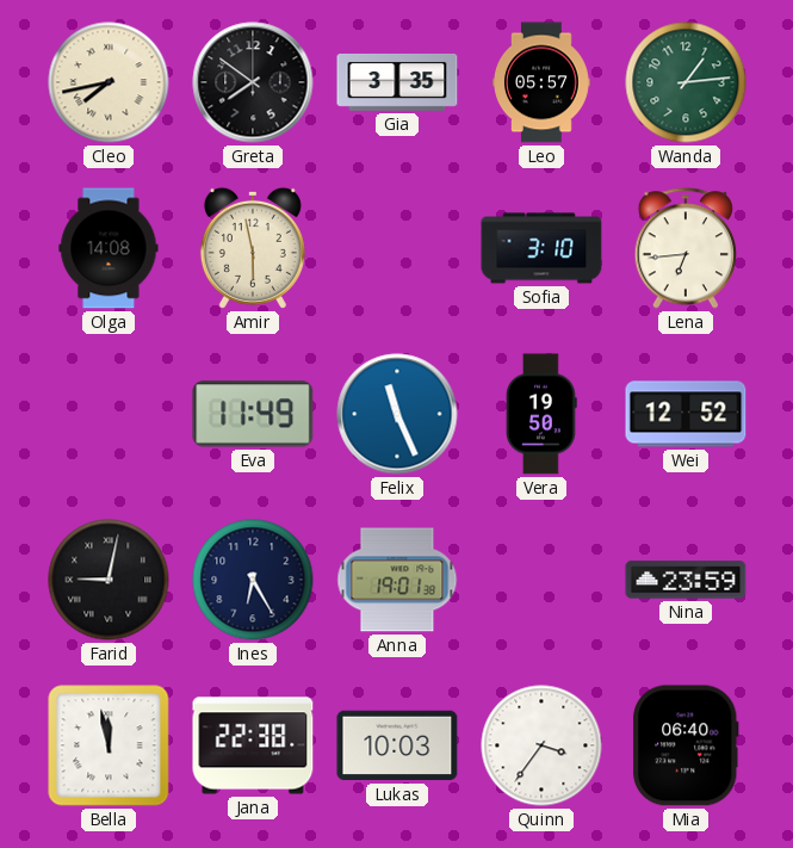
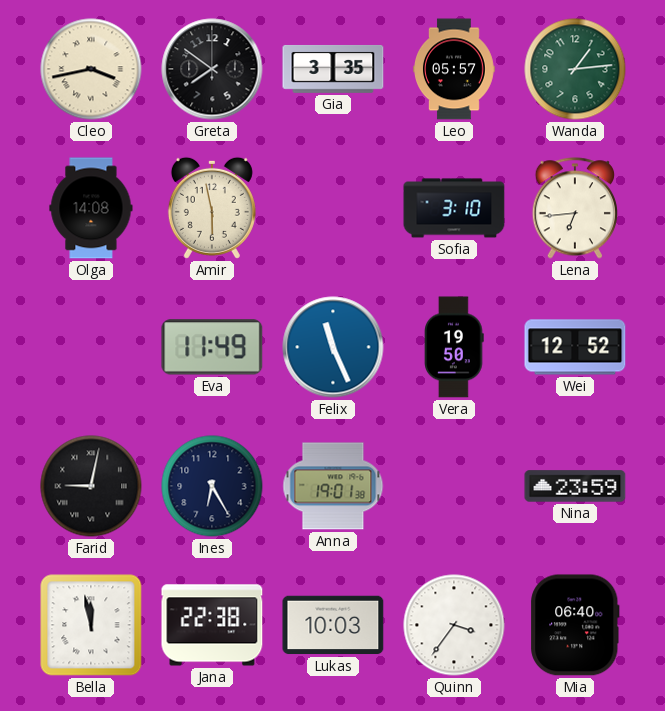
Cleo: 7:43 -> 3:43
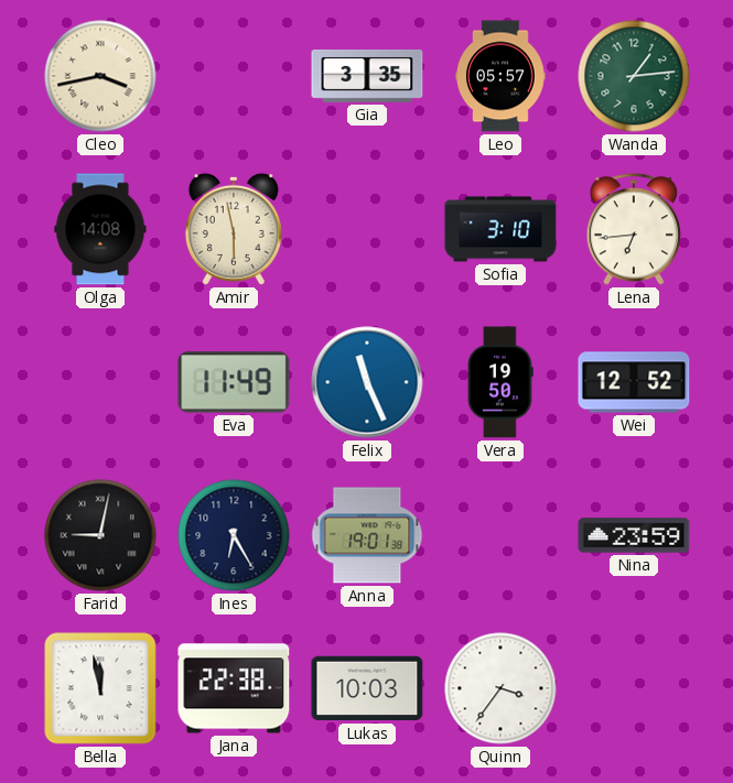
Greta: 7:51 -> none
Mia: 06:40 -> none
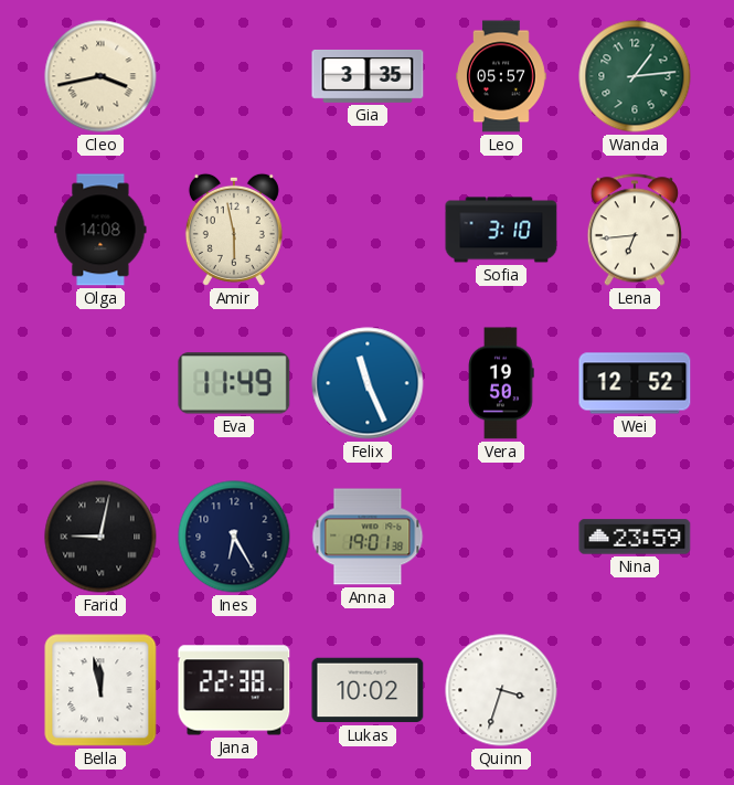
Lukas: 10:03 -> 10:02
Quinn: 3:36 -> 3:33
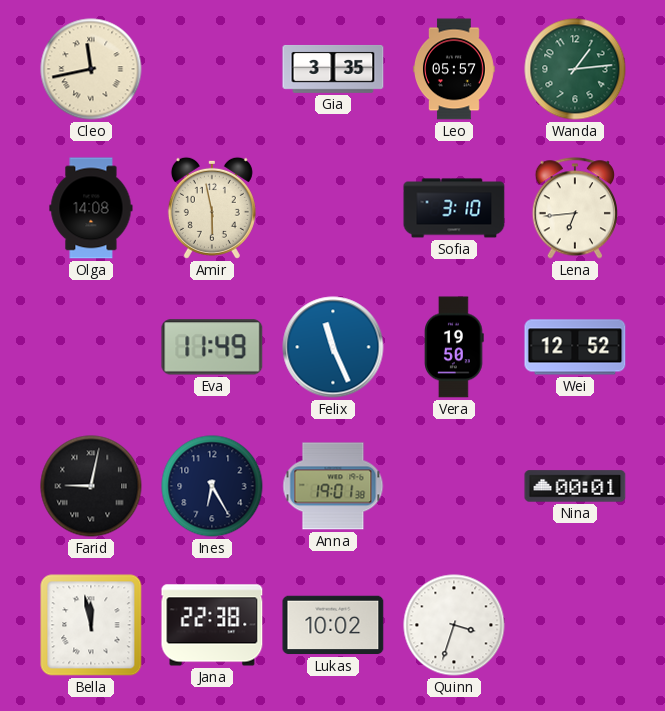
Cleo: 3:43 -> 11:43
Nina: 23:59 -> 00:01
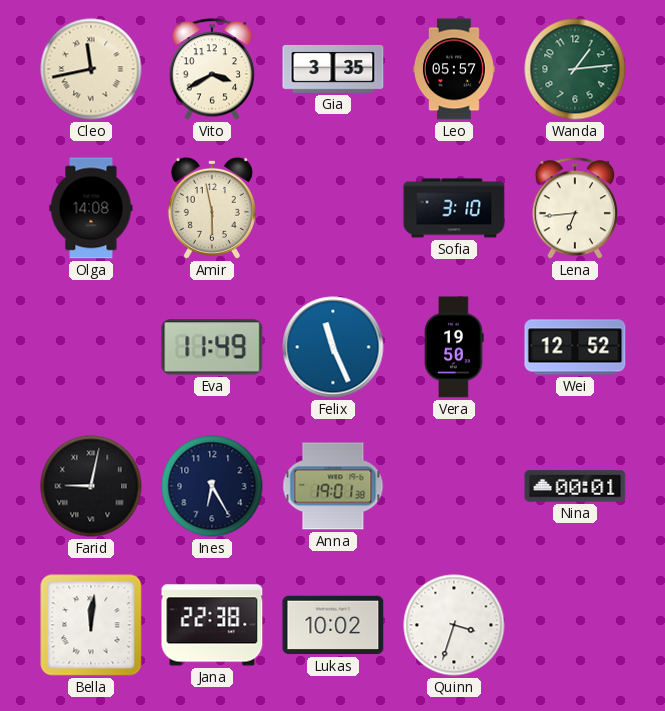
Vito: none -> 3:40
Bella: 11:58 -> 12:01
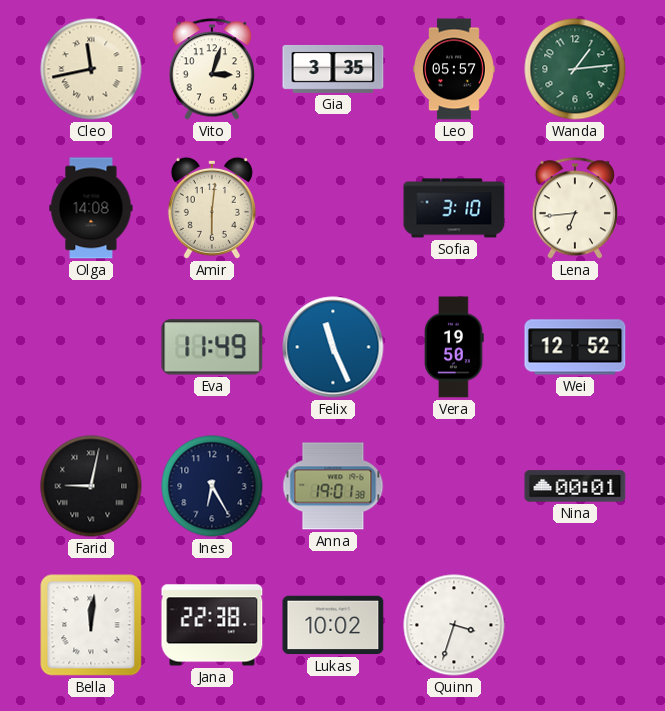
Vito: 3:40 -> 3:03
Amir: 5:58 -> 6:01
